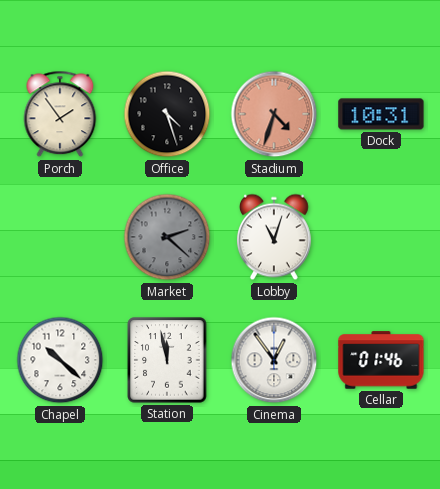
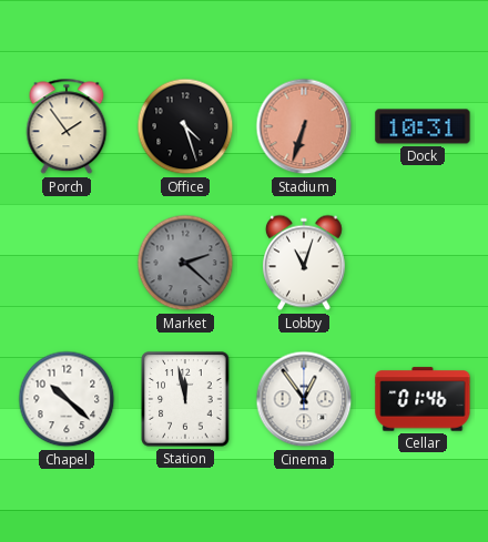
Stadium: 4:33 -> 6:33
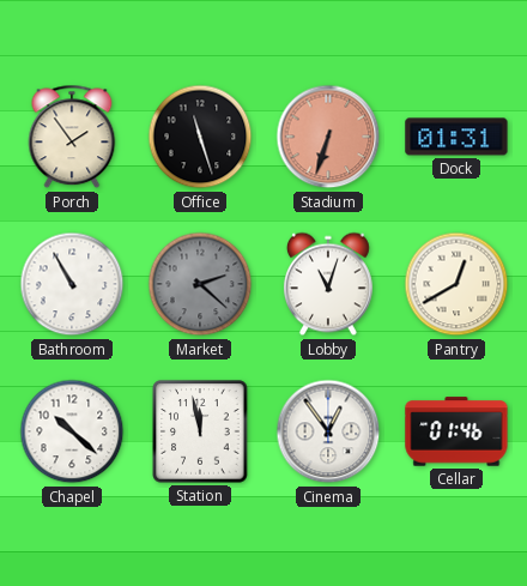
Office: 4:27 -> 11:27
Dock: 10:31 -> 01:31
Bathroom: none -> 10:55
Pantry: none -> 12:40
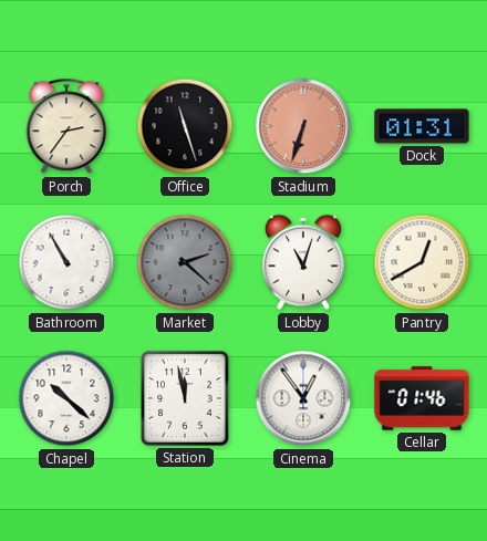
Porch: 1:54 -> 2:36
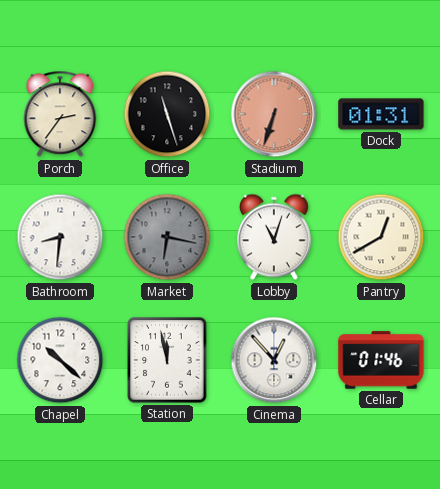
Bathroom: 10:55 -> 8:31
Market: 2:22 -> 6:17
Cinema: 12:54 -> 12:53
